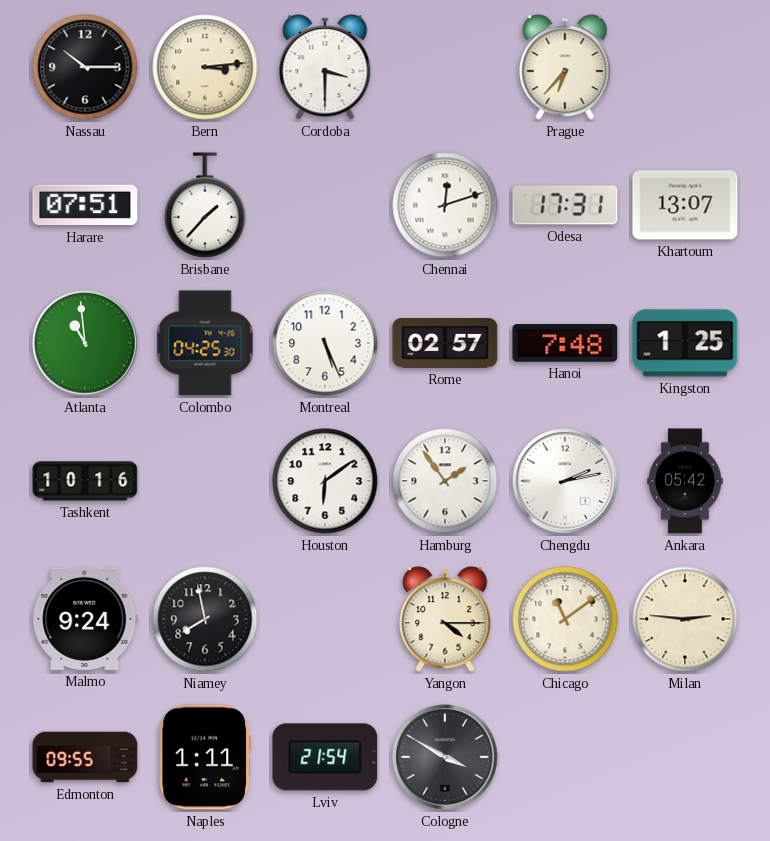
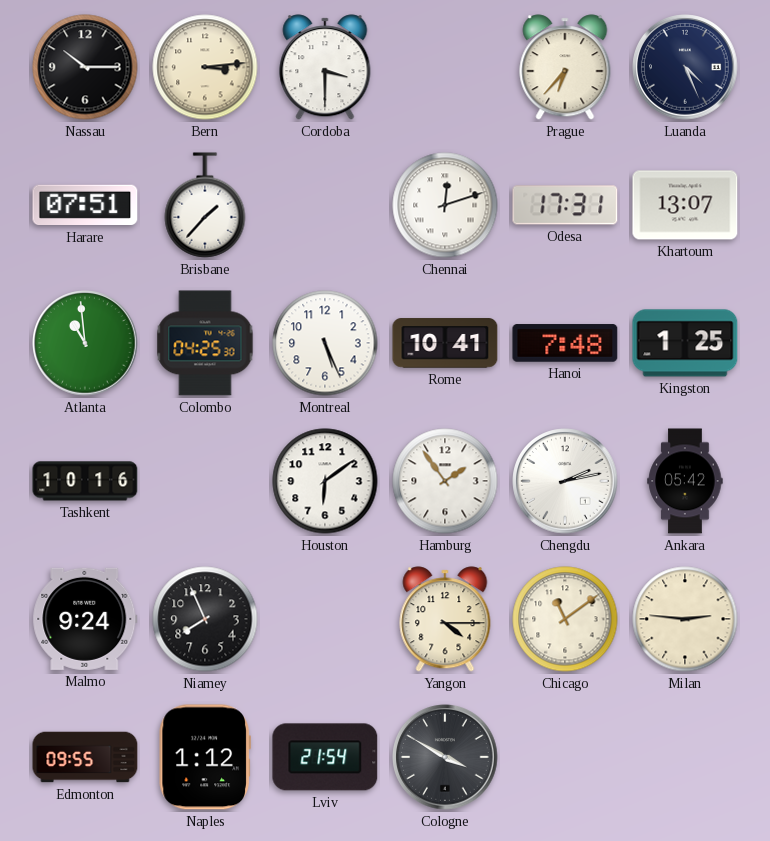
Luanda: none -> 4:26
Rome: 02:57 -> 10:41
Niamey: 7:58 -> 7:56
Naples: 1:11 -> 1:12
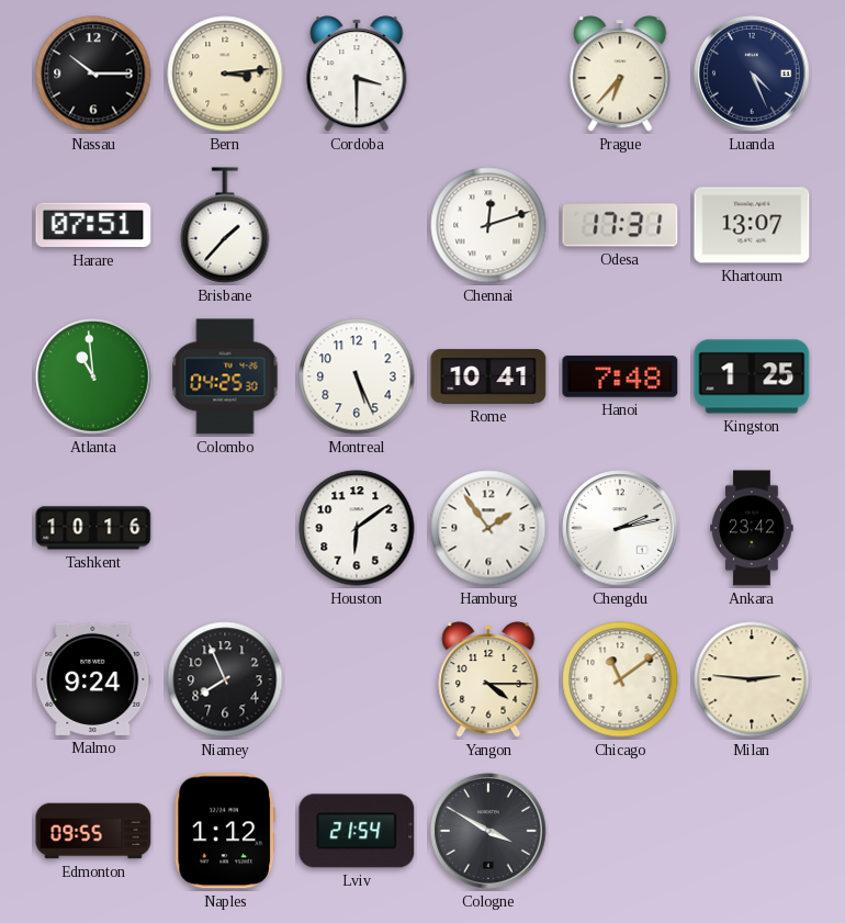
Ankara: 05:42 -> 23:42
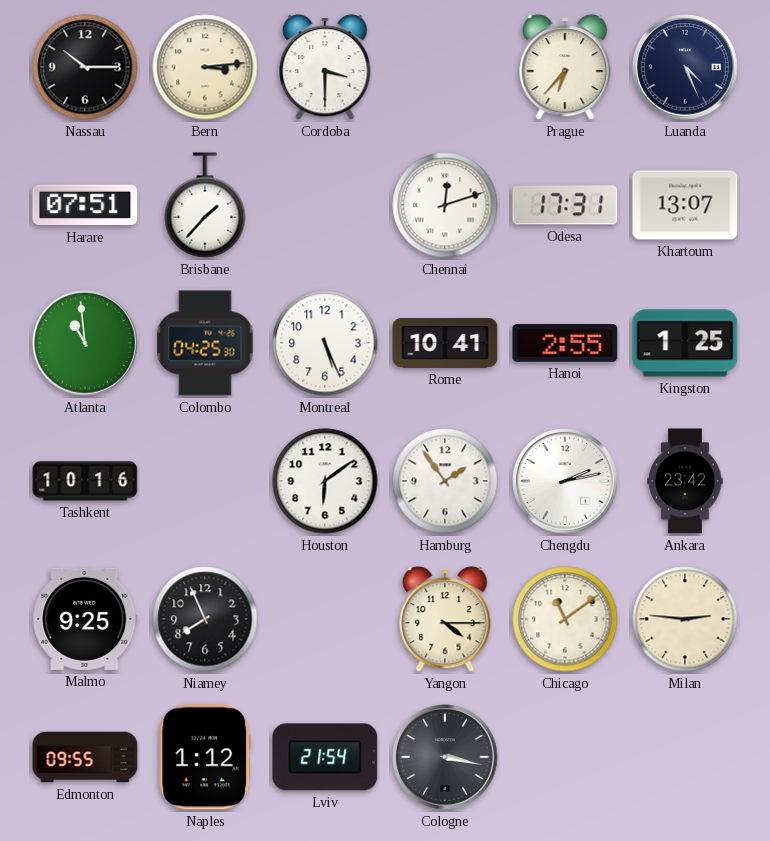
Hanoi: 7:48 -> 2:55
Malmo: 9:24 -> 9:25
Cologne: 3:50 -> 3:17
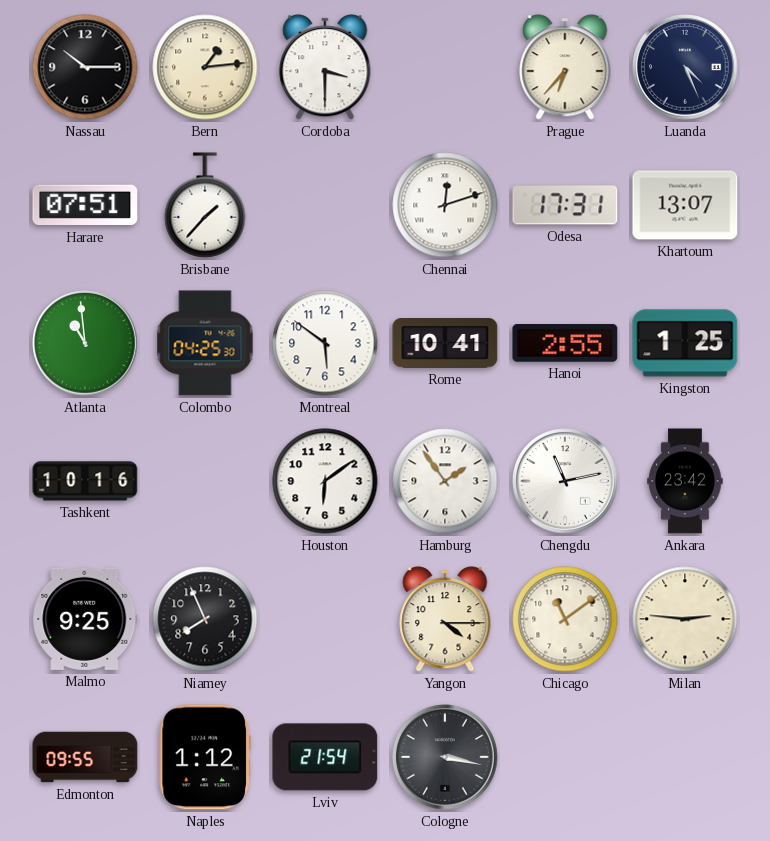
Bern: 3:14 -> 1:14
Montreal: 5:26 -> 5:51
Chengdu: 2:13 -> 11:13
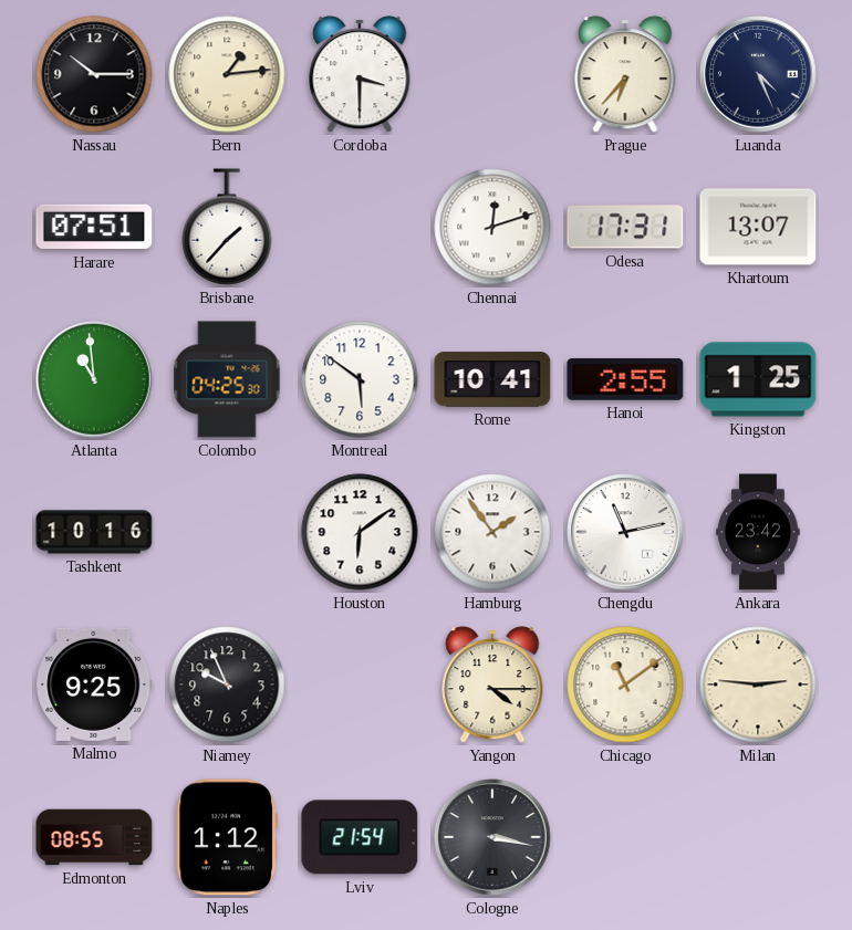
Niamey: 7:56 -> 9:56
Edmonton: 09:55 -> 08:55
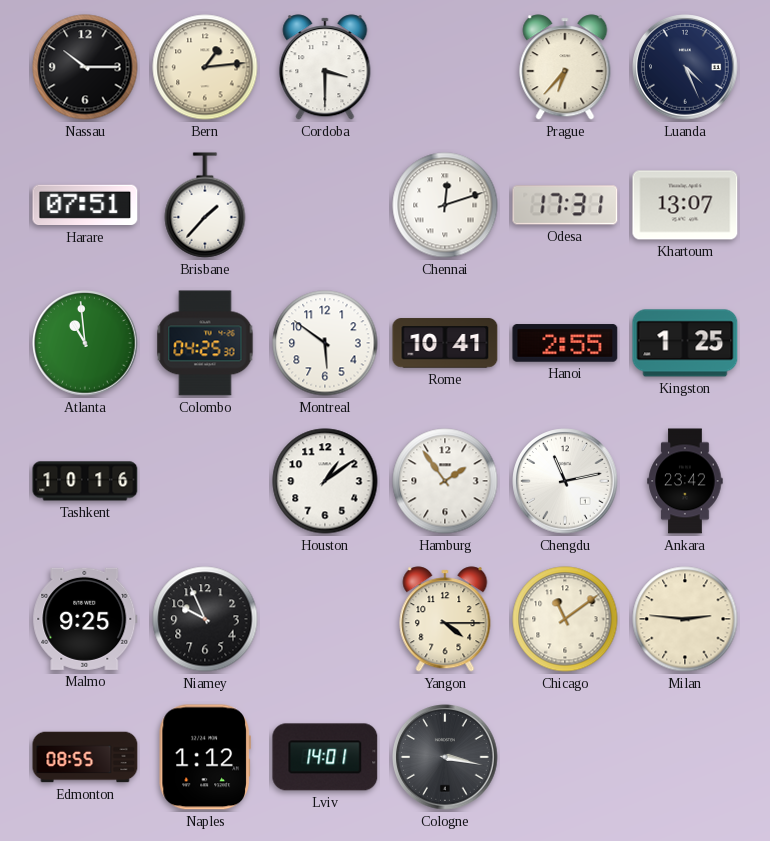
Houston: 6:09 -> 1:09
Lviv: 21:54 -> 14:01
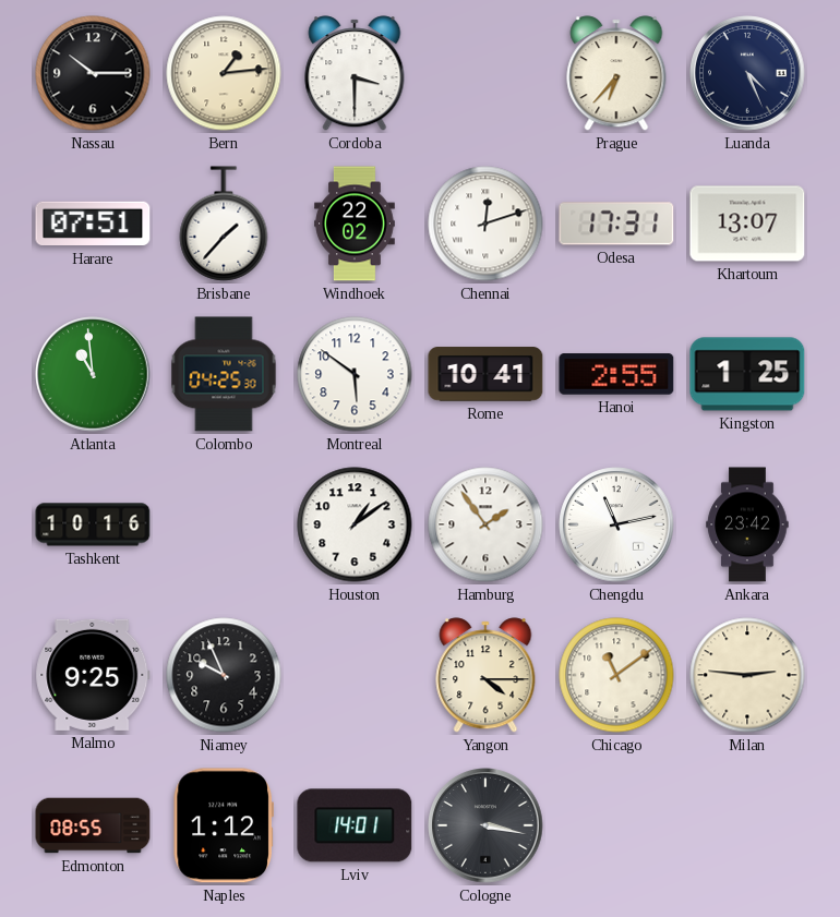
Windhoek: none -> 22:02
